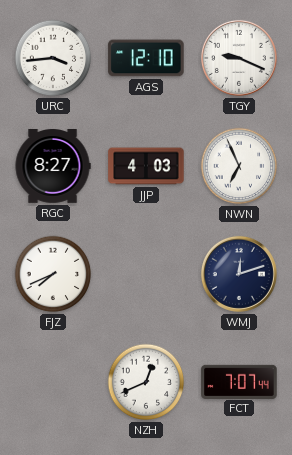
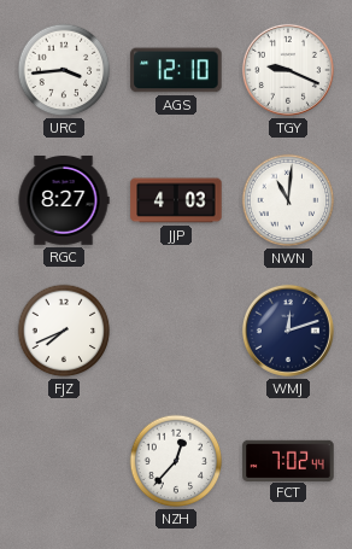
NWN: 6:56 -> 11:01
NZH: 12:41 -> 12:37
FCT: 7:07 -> 7:02
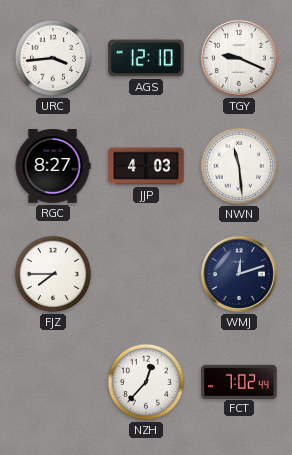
NWN: 11:01 -> 11:29
FJZ: 7:41 -> 7:45
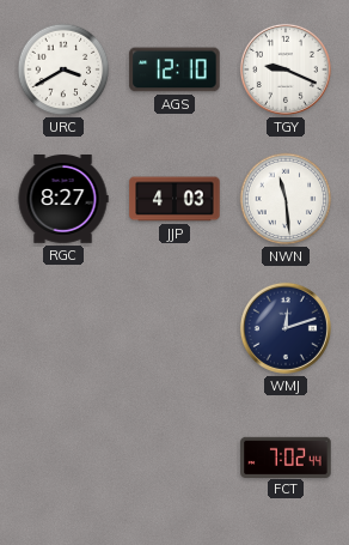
URC: 3:44 -> 3:40
FJZ: 7:45 -> none
NZH: 12:37 -> none
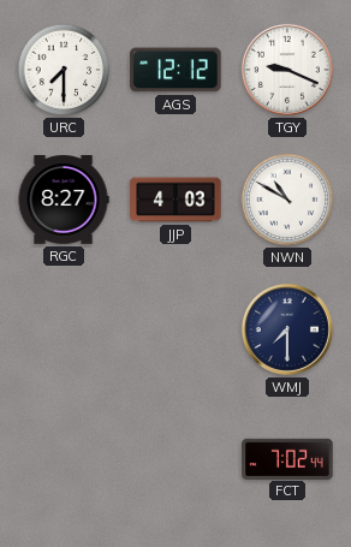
URC: 3:40 -> 7:30
AGS: 12:10 -> 12:12
NWN: 11:29 -> 10:50
WMJ: 12:12 -> 7:30
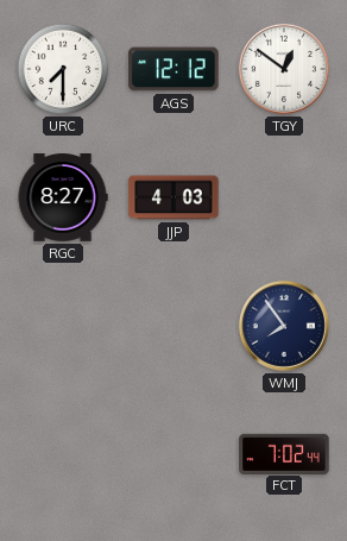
TGY: 9:19 -> 12:51
NWN: 10:50 -> none
WMJ: 7:30 -> 7:54
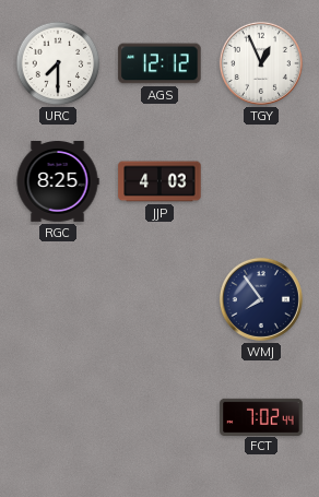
TGY: 12:51 -> 12:56
RGC: 8:27 -> 8:25
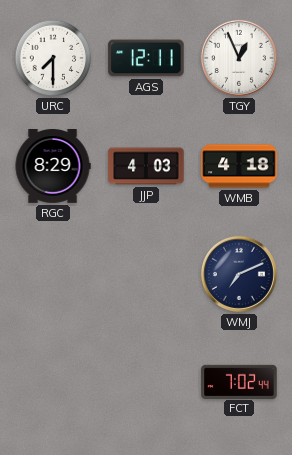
AGS: 12:12 -> 12:11
RGC: 8:25 -> 8:29
WMB: none -> 4:18
WMJ: 7:54 -> 7:11
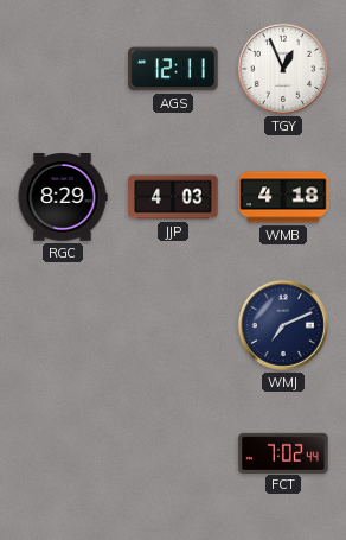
URC: 7:30 -> none
